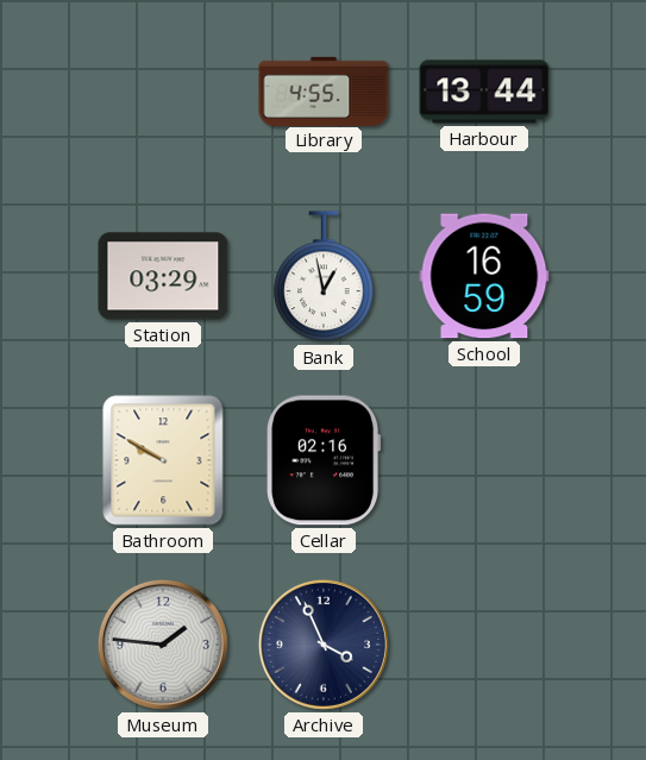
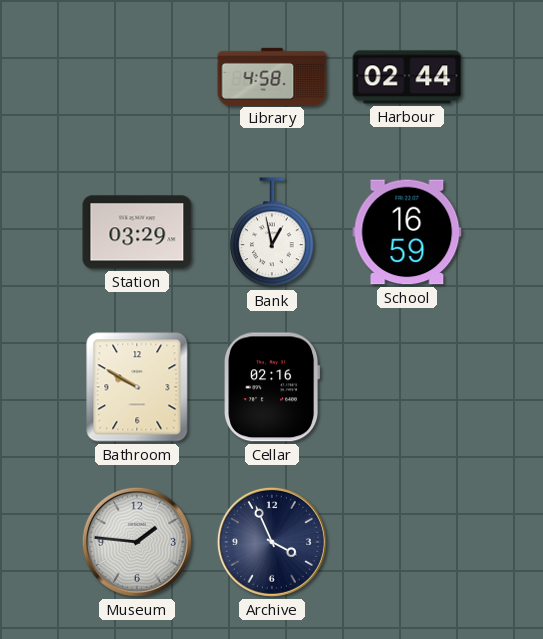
Library: 4:55 -> 4:58
Harbour: 13:44 -> 02:44
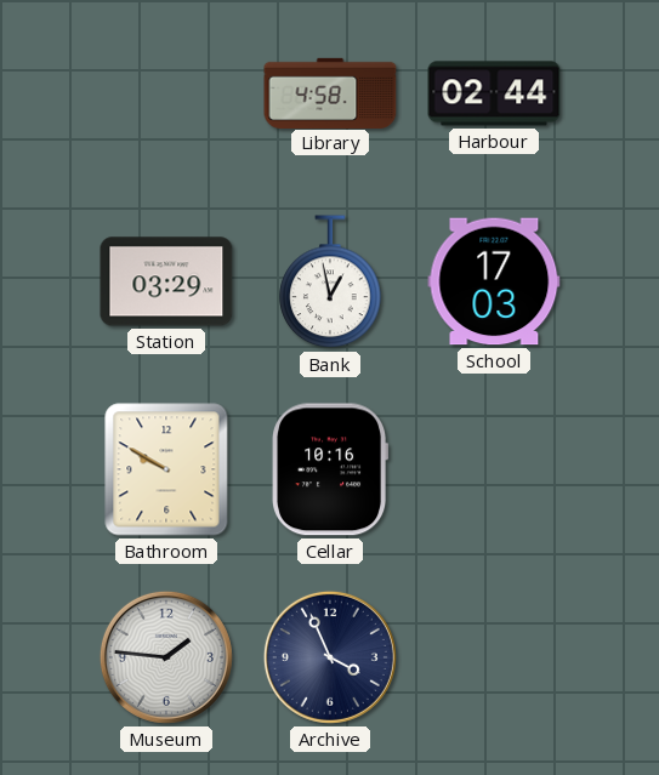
School: 16:59 -> 17:03
Cellar: 02:16 -> 10:16
